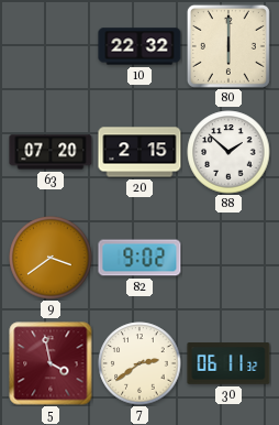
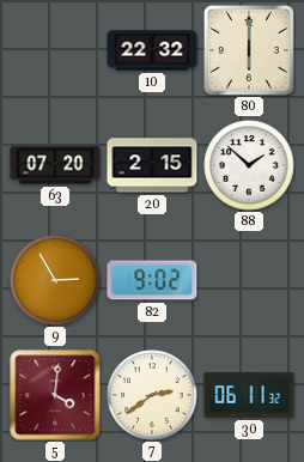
9: 3:39 -> 2:55
5: 3:58 -> 4:01
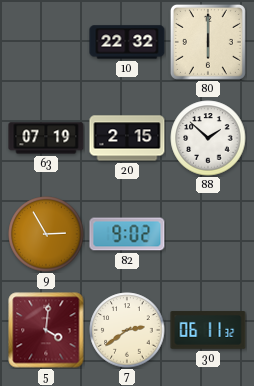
63: 07:20 -> 07:19
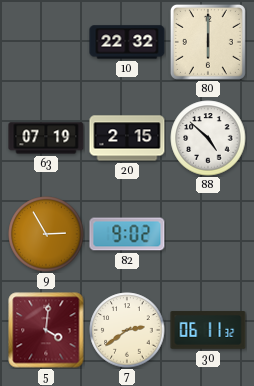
88: 1:52 -> 4:52
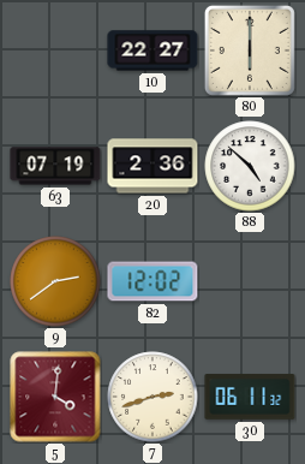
10: 22:32 -> 22:27
20: 2:15 -> 2:36
9: 2:55 -> 2:39
82: 9:02 -> 12:02
7: 2:39 -> 2:42
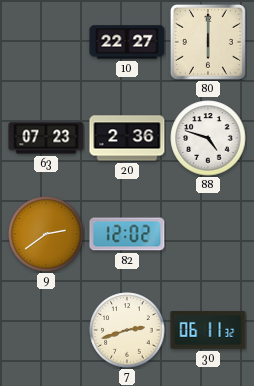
63: 07:19 -> 07:23
88: 4:52 -> 4:48
5: 4:01 -> none
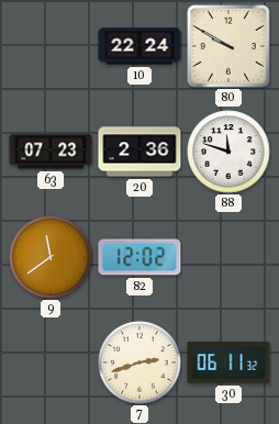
10: 22:27 -> 22:24
80: 6:00 -> 9:50
88: 4:48 -> 11:48
9: 2:39 -> 11:39
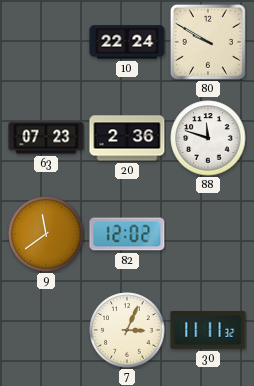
7: 2:42 -> 3:04
30: 06:11 -> 11:11
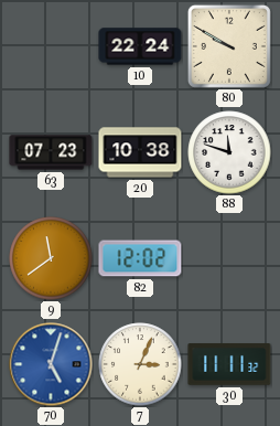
20: 2:36 -> 10:38
70: none -> 5:03
